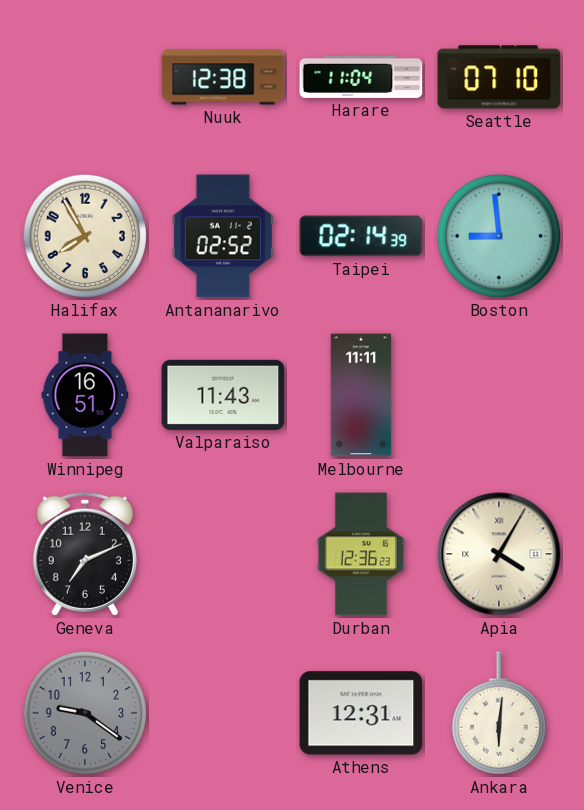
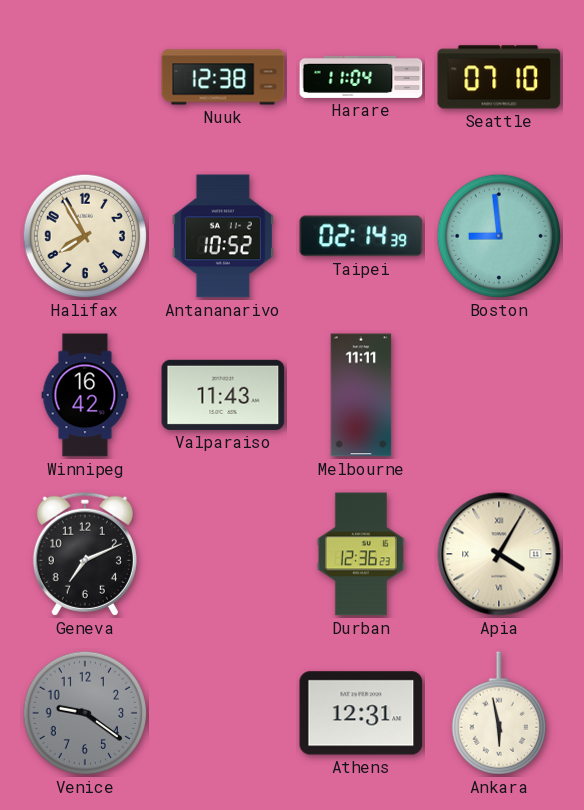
Antananarivo: 02:52 -> 10:52
Winnipeg: 16:51 -> 16:42
Ankara: 6:01 -> 5:58
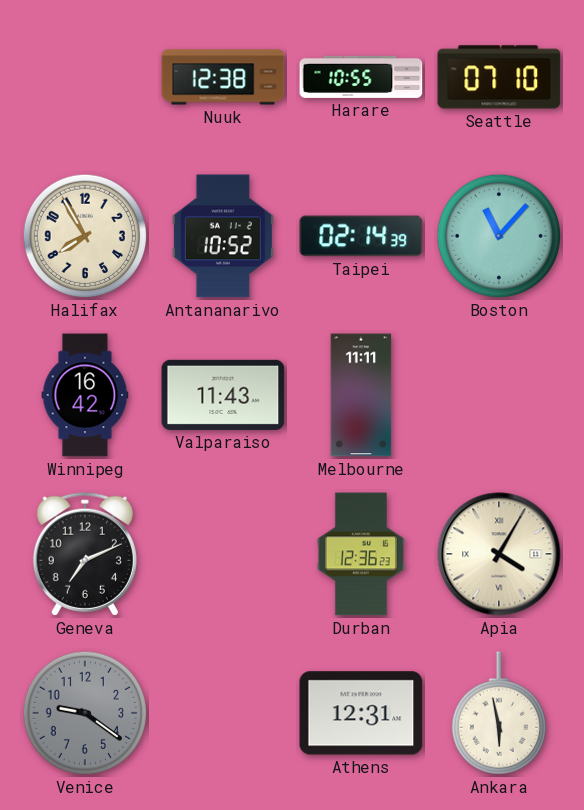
Harare: 11:04 -> 10:55
Boston: 8:59 -> 11:07
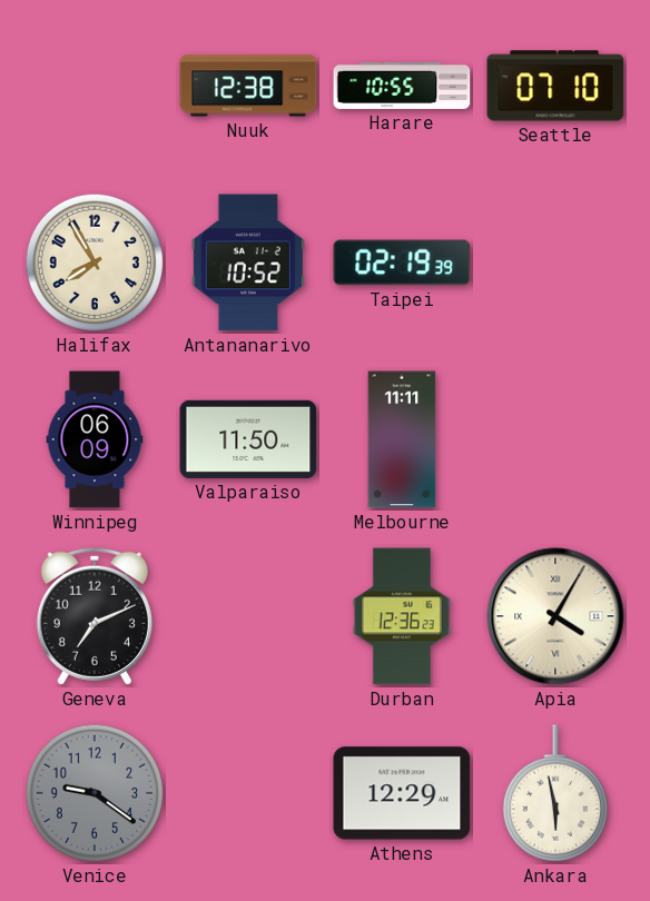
Taipei: 02:14 -> 02:19
Boston: 11:07 -> none
Winnipeg: 16:42 -> 06:09
Valparaiso: 11:43 -> 11:50
Athens: 12:31 -> 12:29
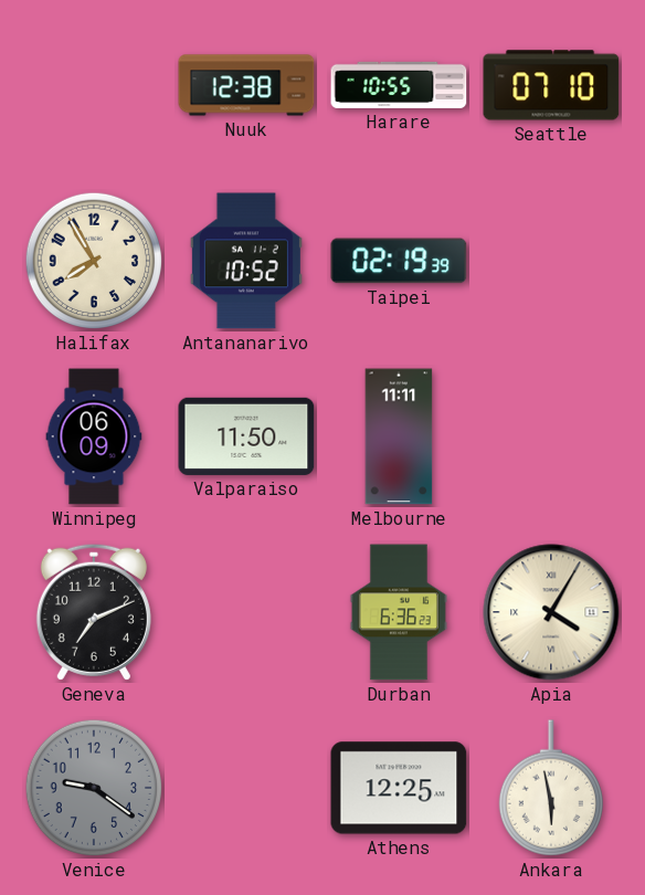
Durban: 12:36 -> 6:36
Athens: 12:29 -> 12:25
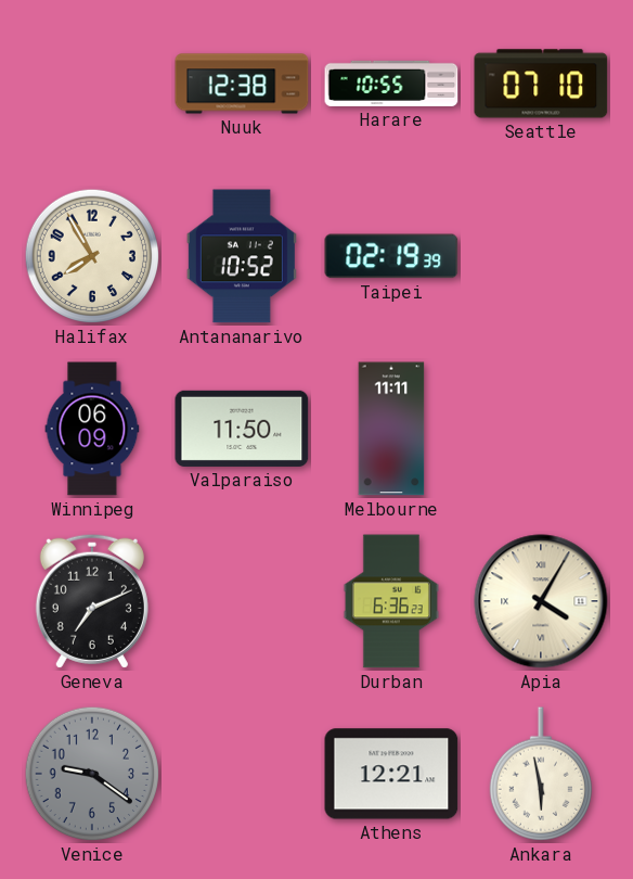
Athens: 12:25 -> 12:21
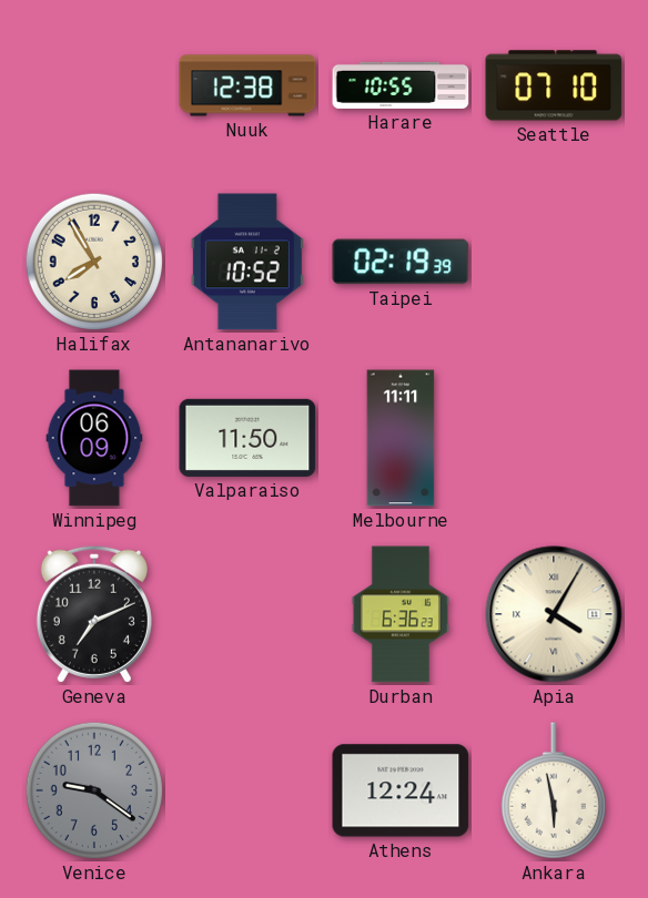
Athens: 12:21 -> 12:24
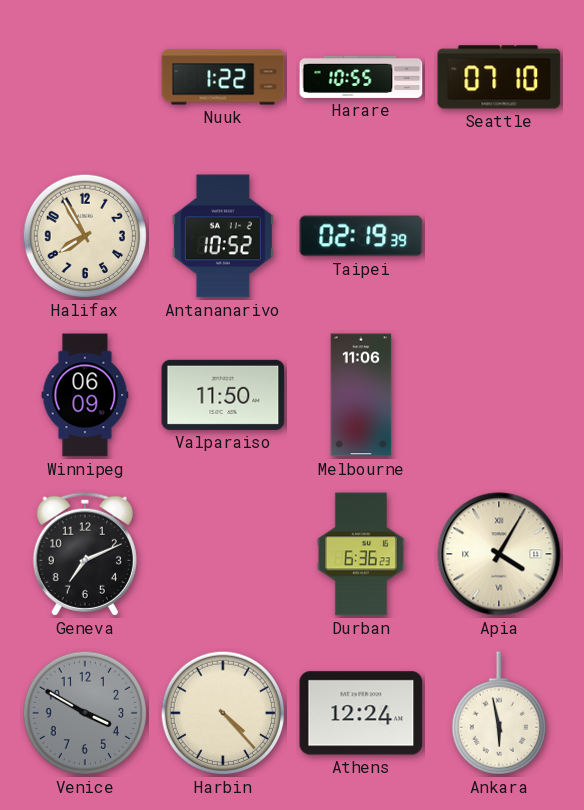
Nuuk: 12:38 -> 1:22
Melbourne: 11:11 -> 11:06
Venice: 9:21 -> 3:50
Harbin: none -> 4:23
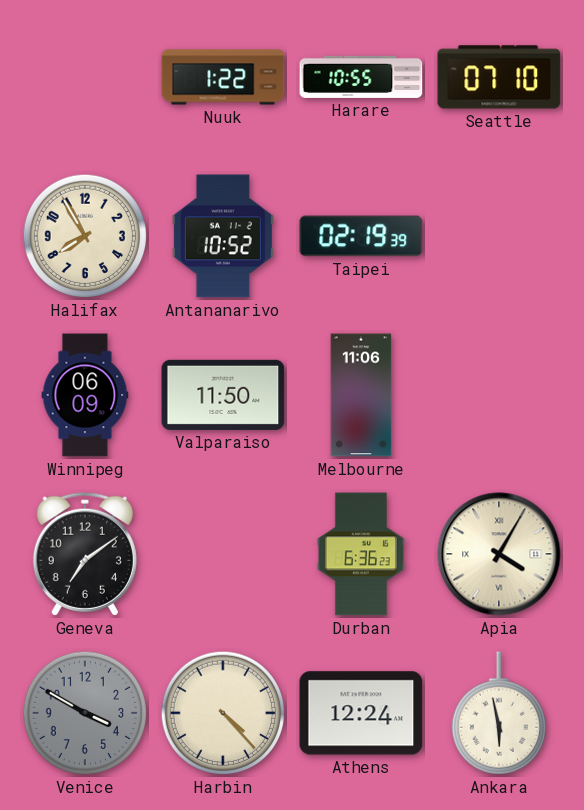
Geneva: 7:11 -> 7:09
